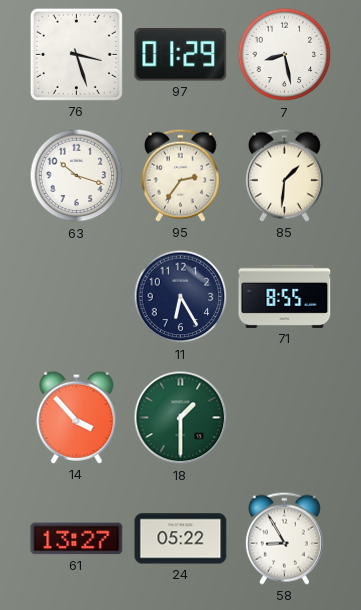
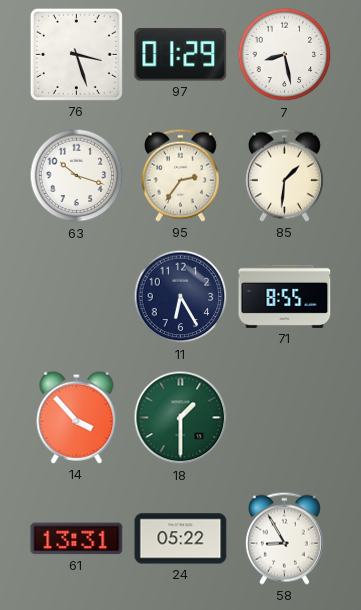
61: 13:27 -> 13:31
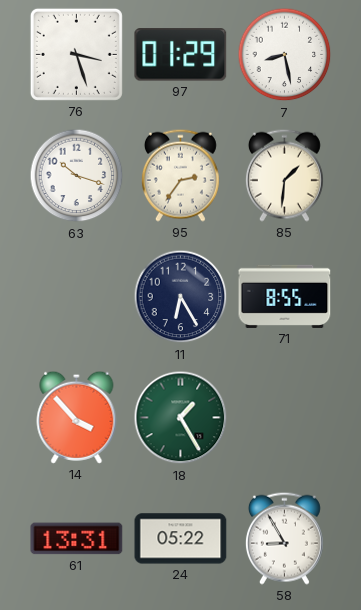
18: 1:30 -> 1:25
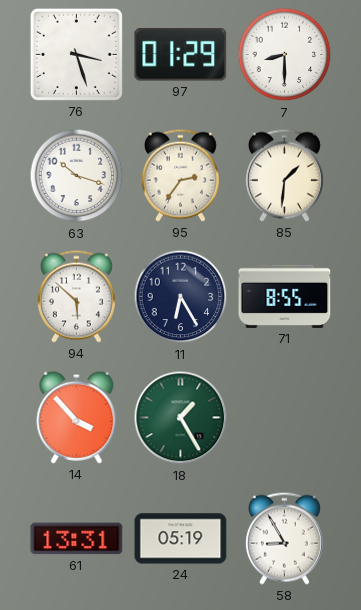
7: 8:28 -> 8:30
94: none -> 5:52
24: 05:22 -> 05:19
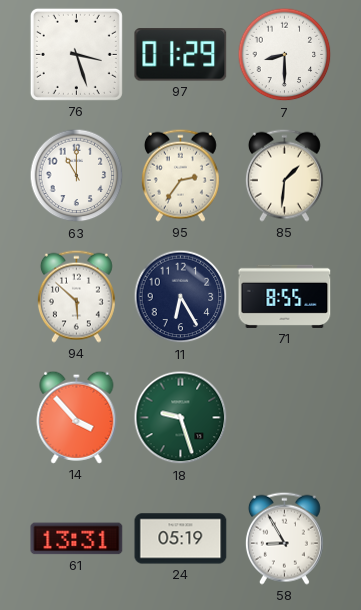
63: 10:18 -> 11:00
18: 1:25 -> 9:27
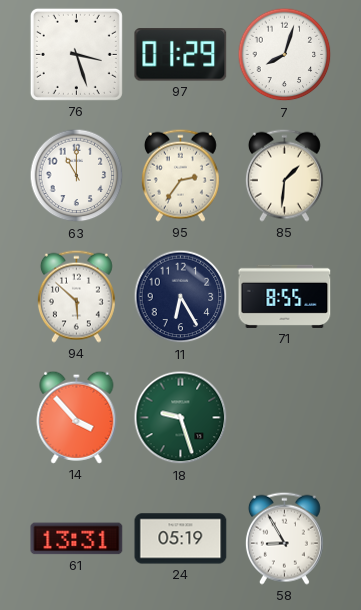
7: 8:30 -> 8:03
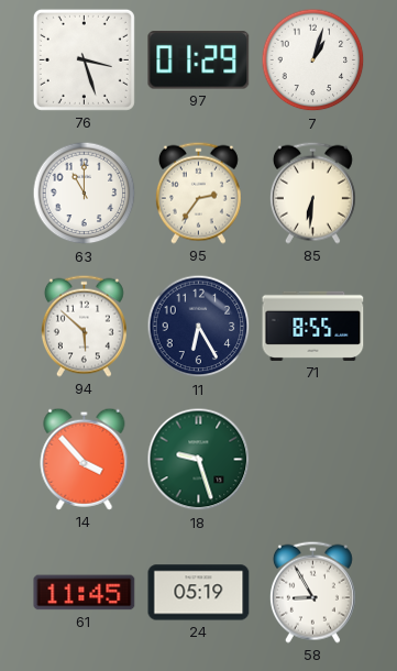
7: 8:03 -> 1:03
85: 1:31 -> 6:31
61: 13:31 -> 11:45
